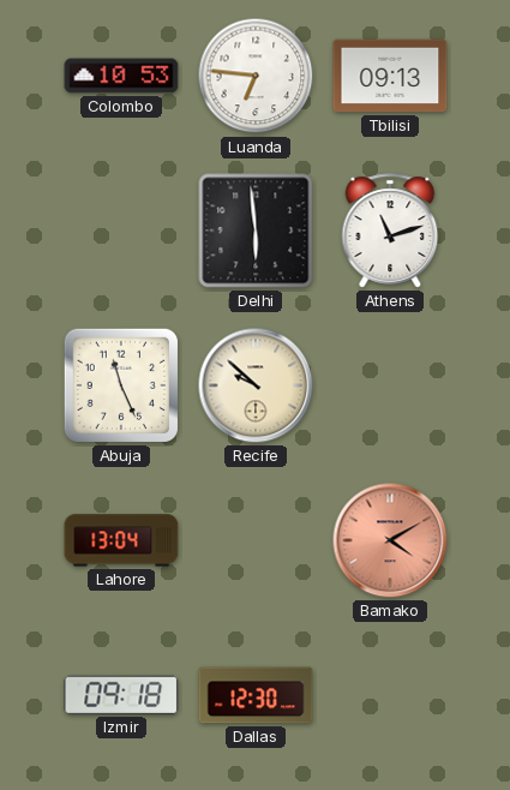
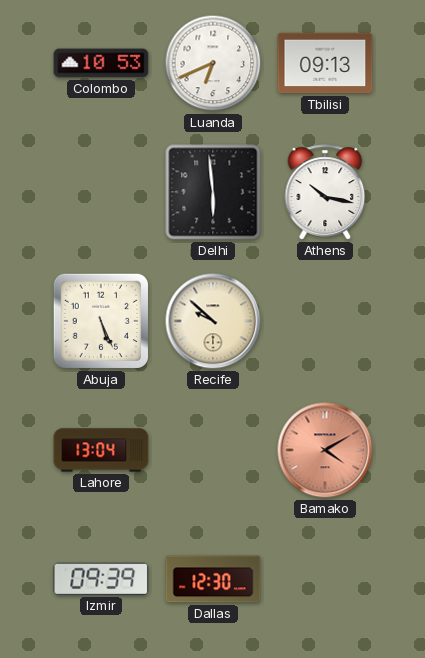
Luanda: 6:46 -> 6:41
Athens: 11:12 -> 10:17
Abuja: 11:26 -> 5:26
Izmir: 09:18 -> 09:39
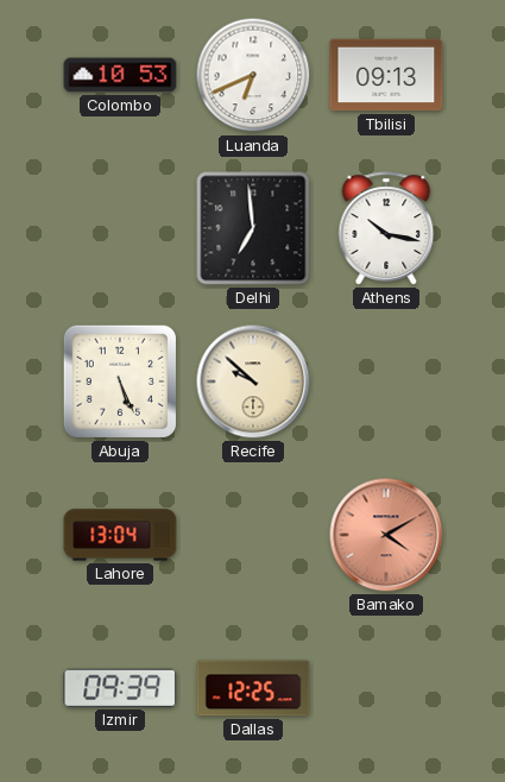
Delhi: 5:59 -> 6:59
Dallas: 12:30 -> 12:25
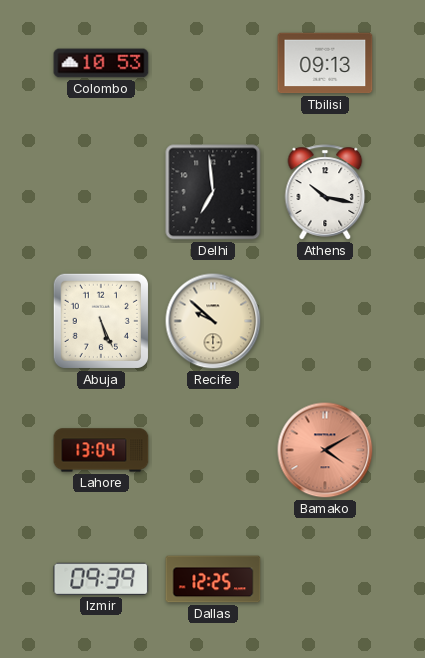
Luanda: 6:41 -> none
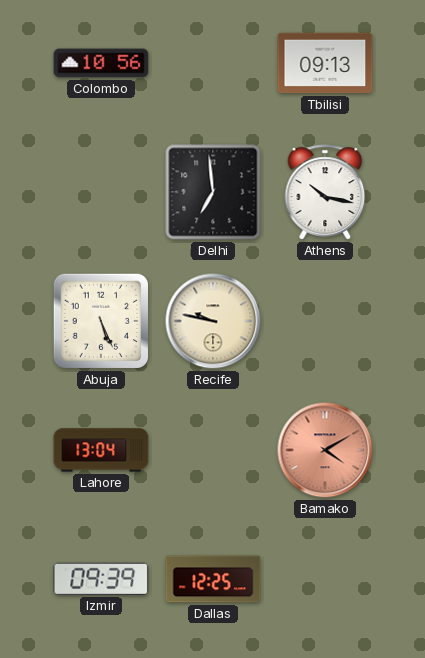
Colombo: 10:53 -> 10:56
Recife: 9:52 -> 9:47
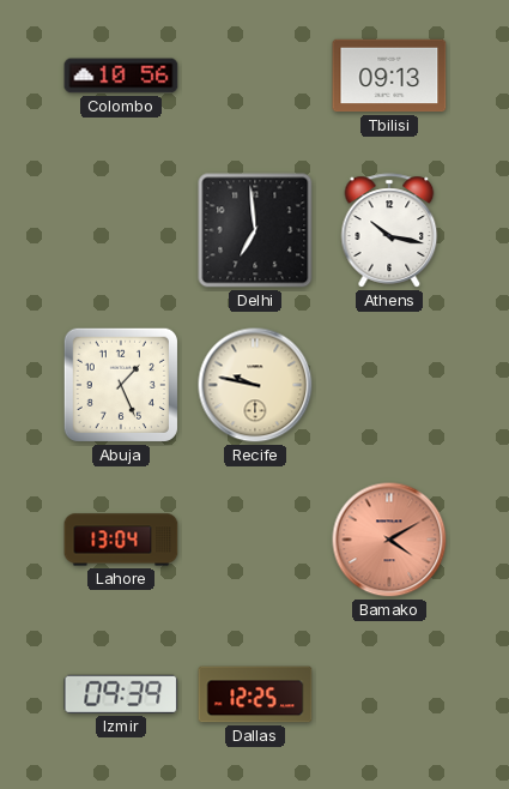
Abuja: 5:26 -> 1:26
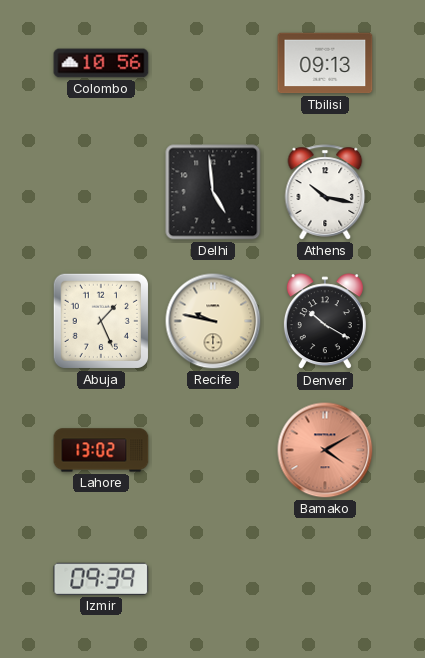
Delhi: 6:59 -> 4:59
Denver: none -> 10:20
Lahore: 13:04 -> 13:02
Dallas: 12:25 -> none
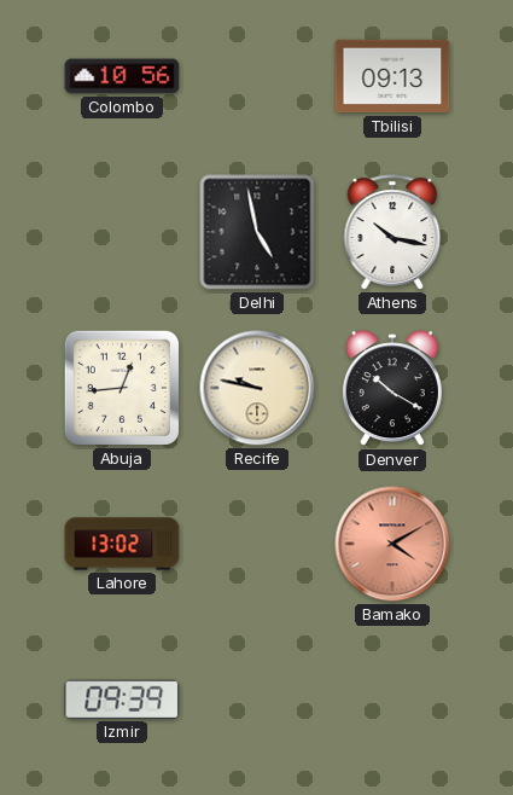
Delhi: 4:59 -> 4:58
Abuja: 1:26 -> 12:44
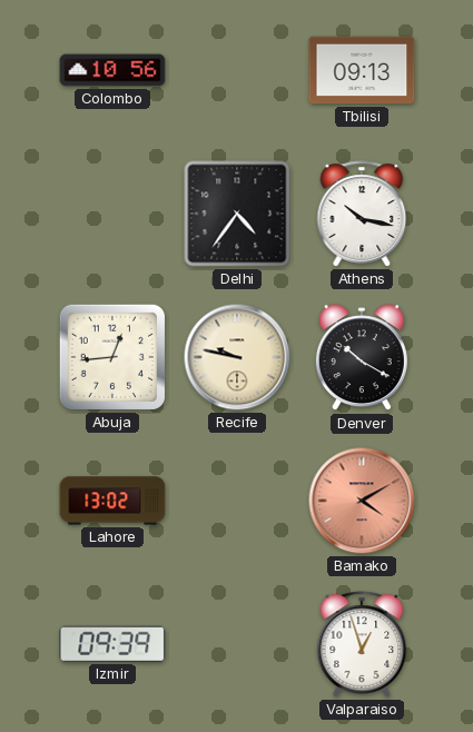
Delhi: 4:58 -> 4:36
Valparaiso: none -> 12:57
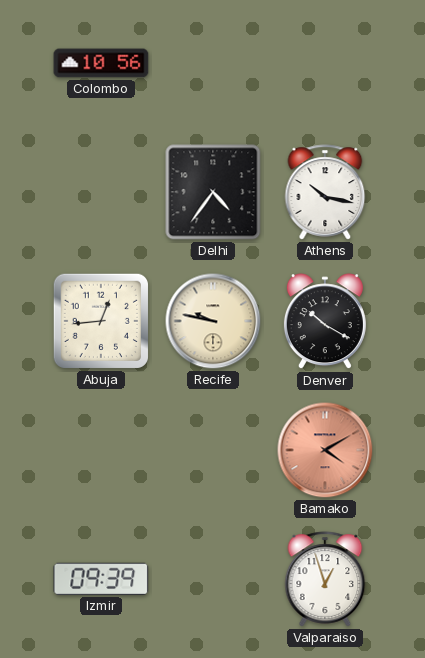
Tbilisi: 09:13 -> none
Lahore: 13:02 -> none
